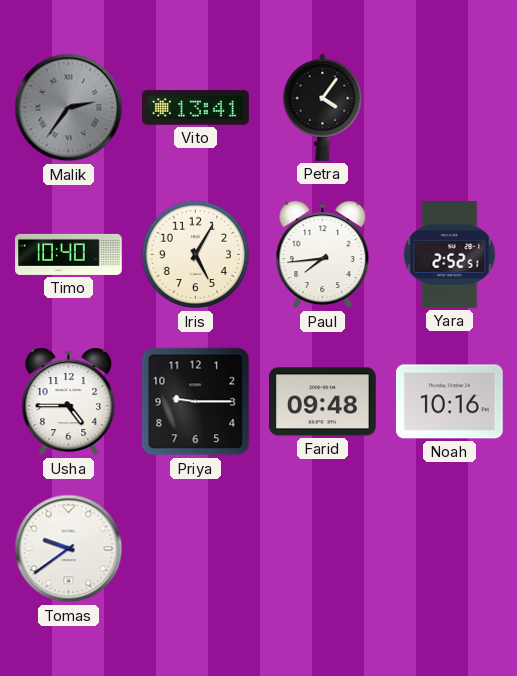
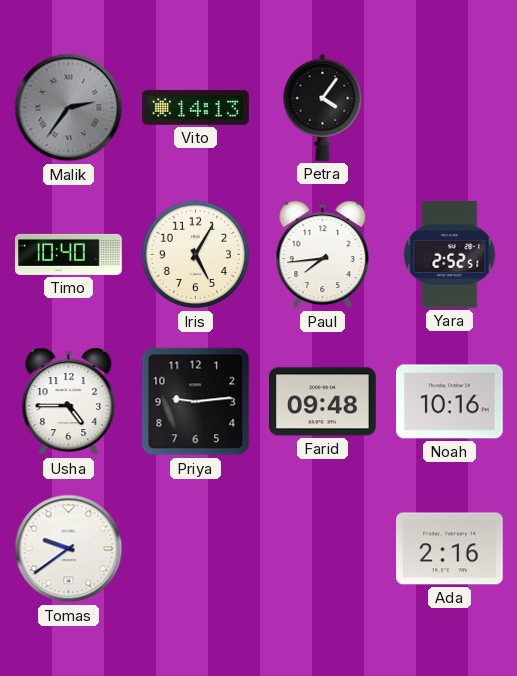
Vito: 13:41 -> 14:13
Priya: 9:15 -> 9:14
Ada: none -> 2:16
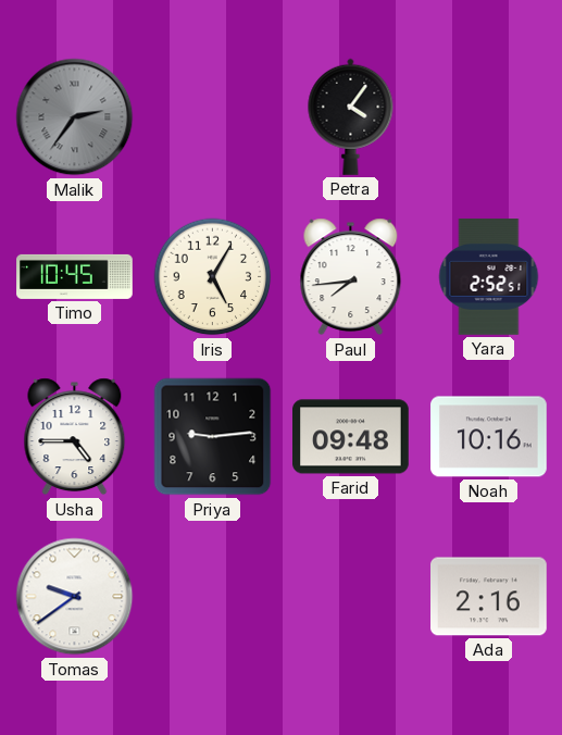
Vito: 14:13 -> none
Timo: 10:40 -> 10:45
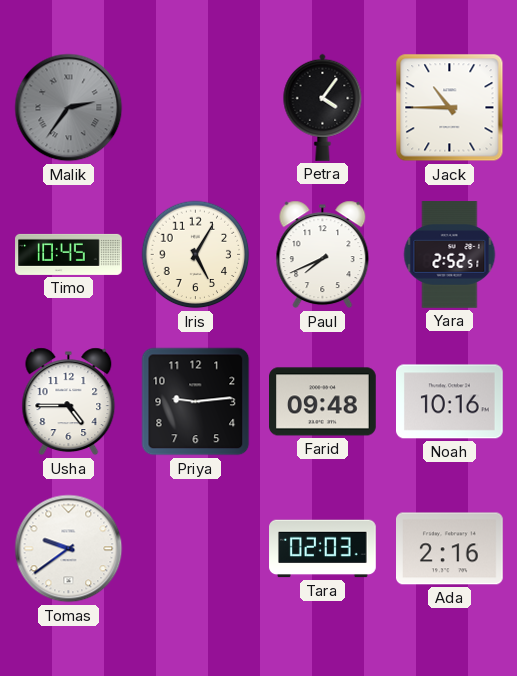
Jack: none -> 10:45
Paul: 7:44 -> 7:41
Tara: none -> 02:03
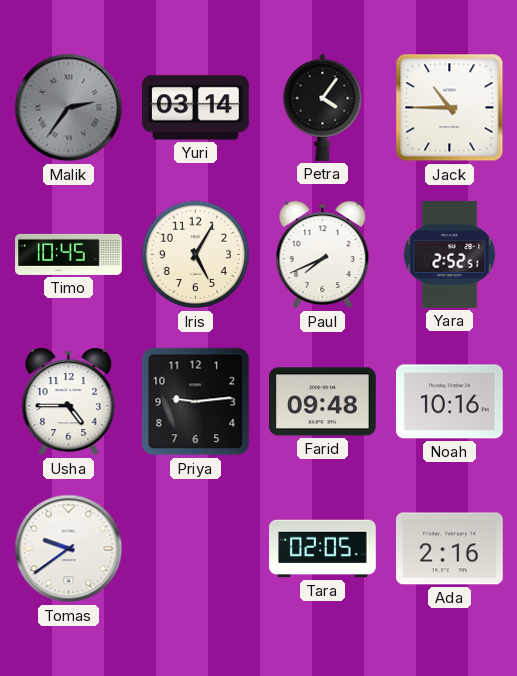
Yuri: none -> 03:14
Tara: 02:03 -> 02:05
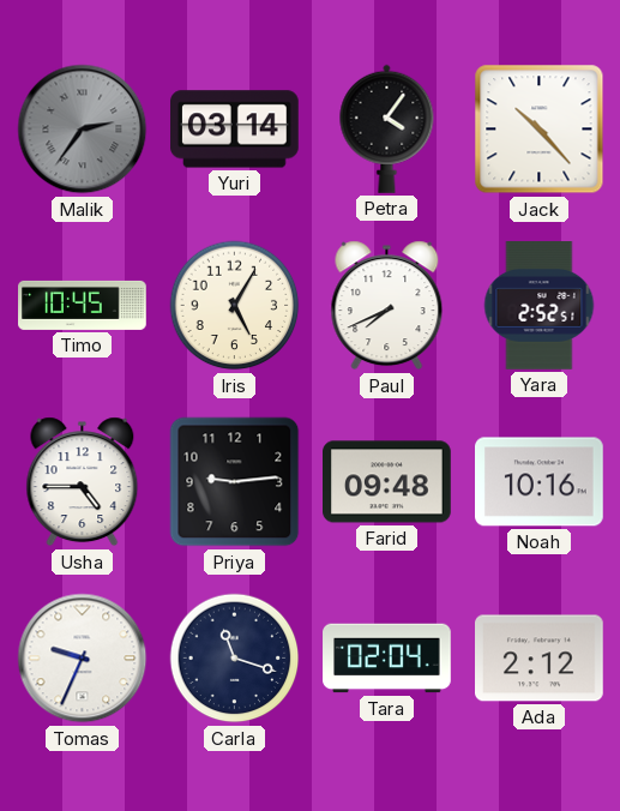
Jack: 10:45 -> 10:23
Tomas: 9:39 -> 9:34
Carla: none -> 11:18
Tara: 02:05 -> 02:04
Ada: 2:16 -> 2:12
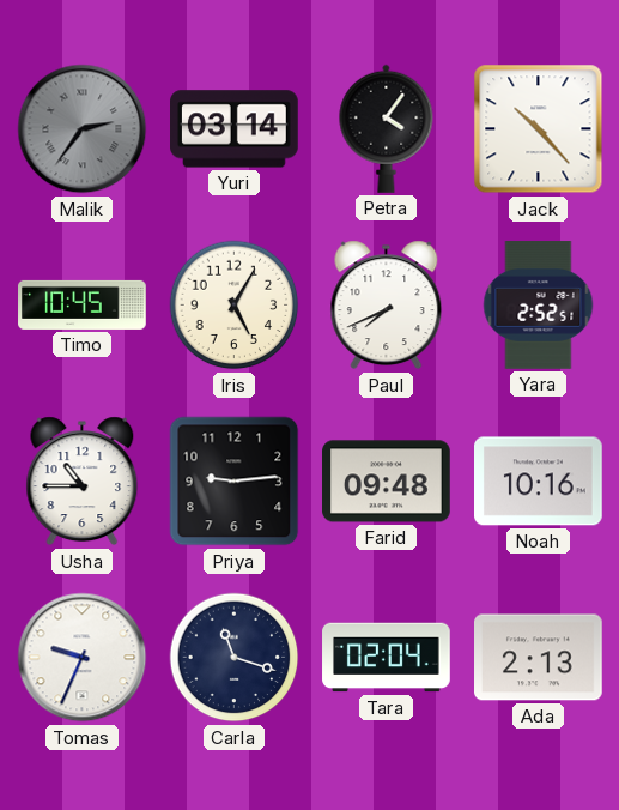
Usha: 4:45 -> 10:45
Ada: 2:12 -> 2:13
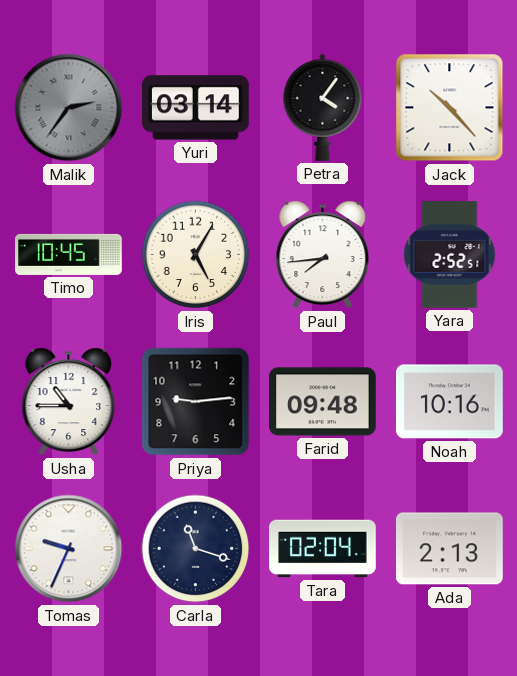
Paul: 7:41 -> 7:44
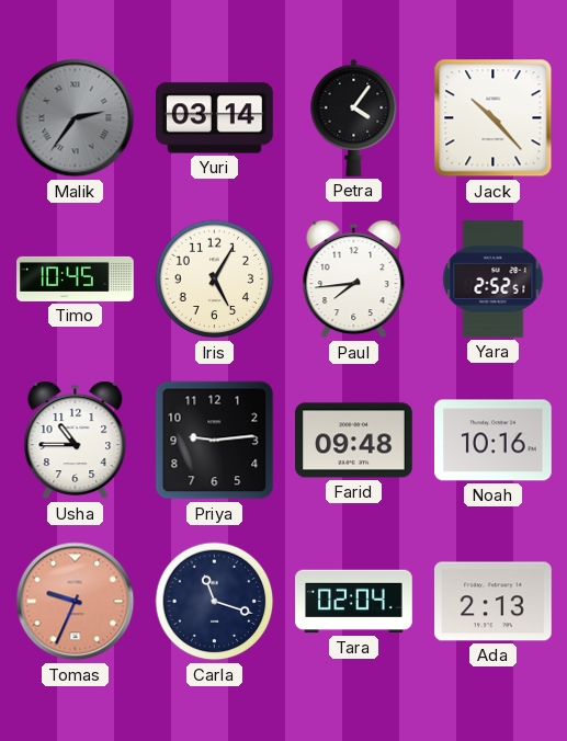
Tomas dial: white -> salmon
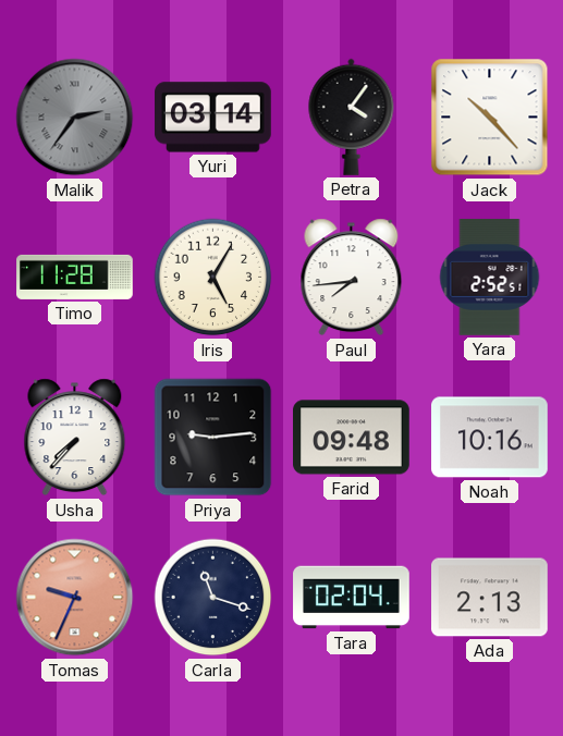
Timo: 10:45 -> 11:28
Usha: 10:45 -> 7:37
